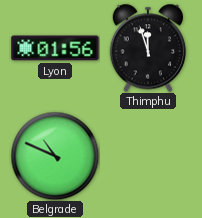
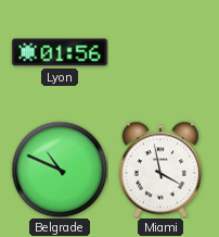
Thimphu: 11:57 -> none
Miami: none -> 3:58
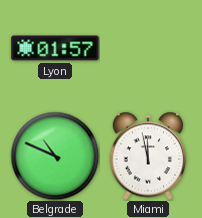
Lyon: 01:56 -> 01:57
Miami: 3:58 -> 11:58
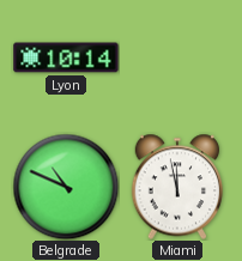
Lyon: 01:57 -> 10:14
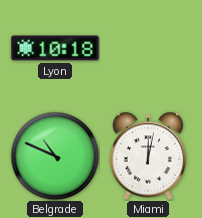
Lyon: 10:14 -> 10:18
Miami: 11:58 -> 12:02
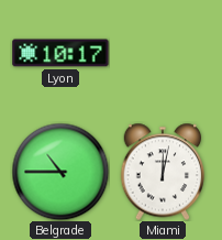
Lyon: 10:18 -> 10:17
Belgrade: 10:49 -> 10:45
